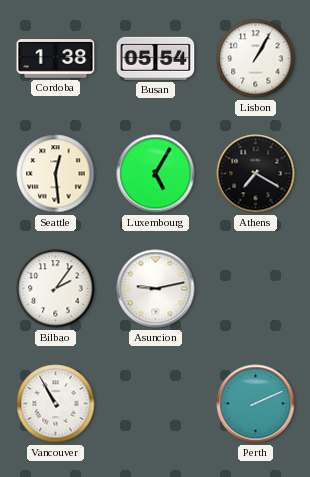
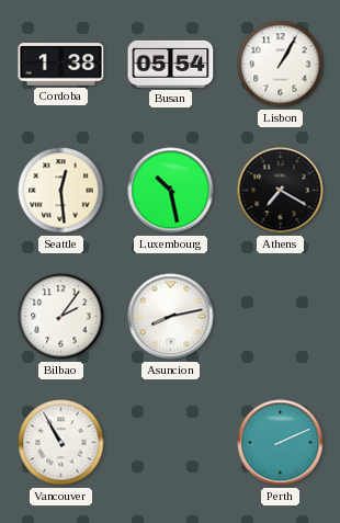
Luxembourg: 5:05 -> 10:28
Asuncion: 9:13 -> 8:13
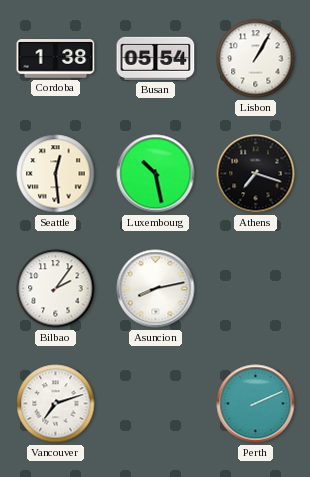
Athens: 7:20 -> 7:18
Vancouver: 10:55 -> 7:12
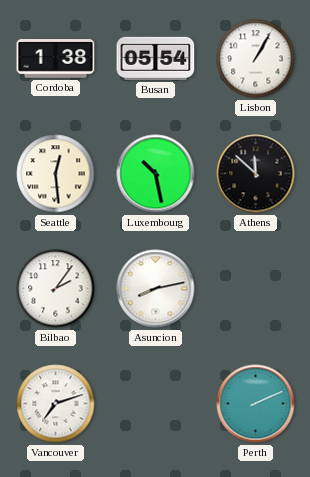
Athens: 7:18 -> 11:52
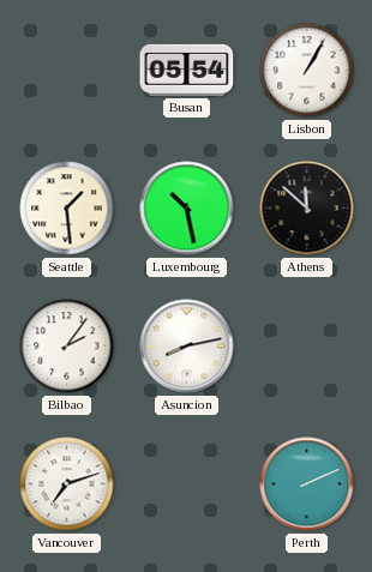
Cordoba: 1:38 -> none
Seattle: 12:29 -> 1:29
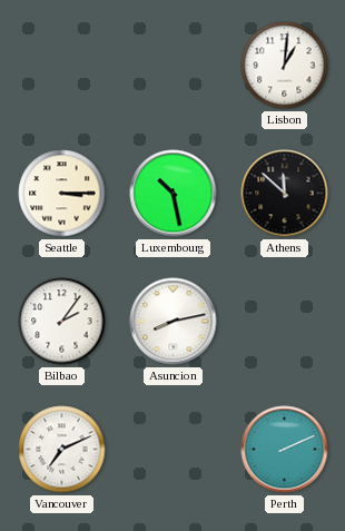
Busan: 05:54 -> none
Lisbon: 1:05 -> 1:01
Seattle: 1:29 -> 3:15
Vancouver: 7:12 -> 7:11
